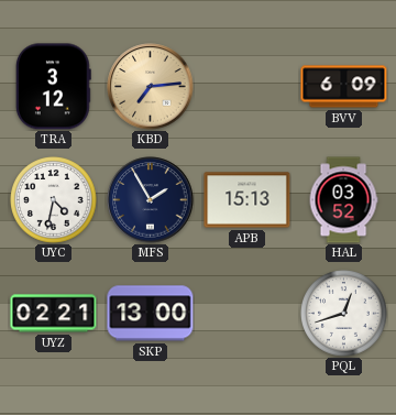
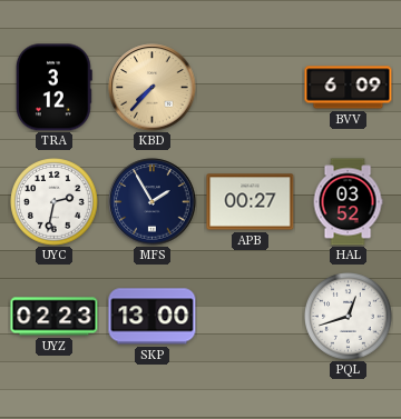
KBD: 7:14 -> 7:37
UYC: 4:32 -> 2:32
APB: 15:13 -> 00:27
UYZ: 02:21 -> 02:23
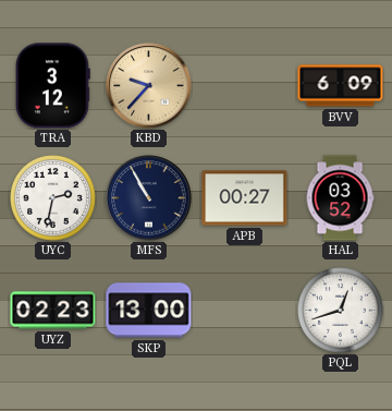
KBD: 7:37 -> 9:37
MFS: 1:55 -> 10:55
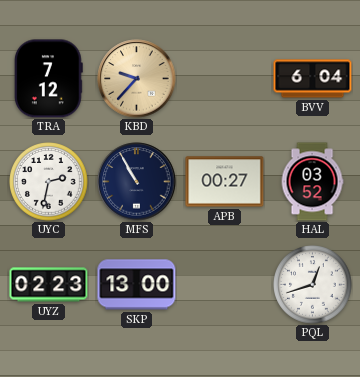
TRA: 3:12 -> 7:12
BVV: 6:09 -> 6:04
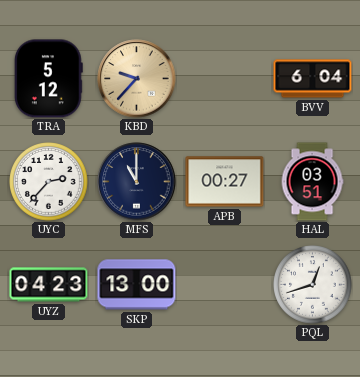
TRA: 7:12 -> 5:12
UYC: 2:32 -> 2:37
MFS: 10:55 -> 11:00
HAL: 03:52 -> 03:51
UYZ: 02:23 -> 04:23
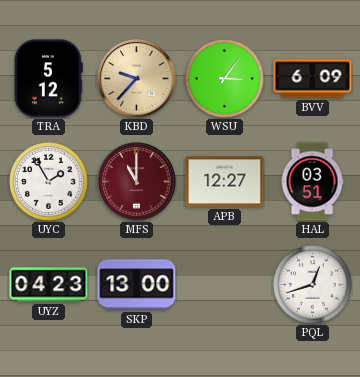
WSU: none -> 3:06
BVV: 6:04 -> 6:09
UYC: 2:37 -> 1:55
MFS dial: navy -> burgundy
APB: 00:27 -> 12:27
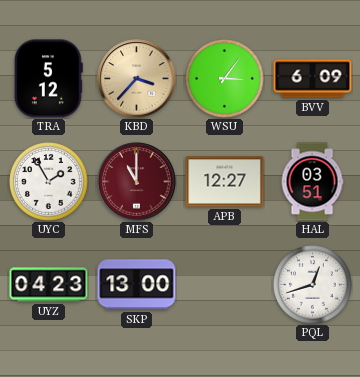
KBD: 9:37 -> 3:37
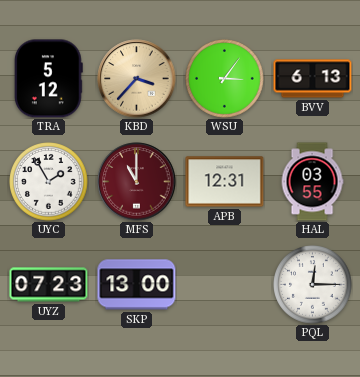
BVV: 6:09 -> 6:13
APB: 12:27 -> 12:31
HAL: 03:51 -> 03:55
UYZ: 04:23 -> 07:23
PQL: 12:42 -> 12:15
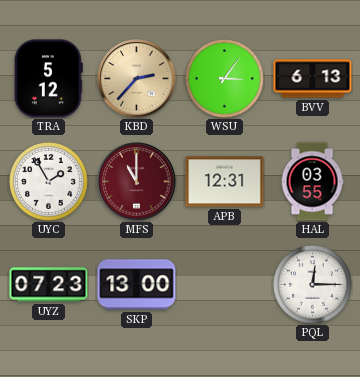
KBD: 3:37 -> 2:37
